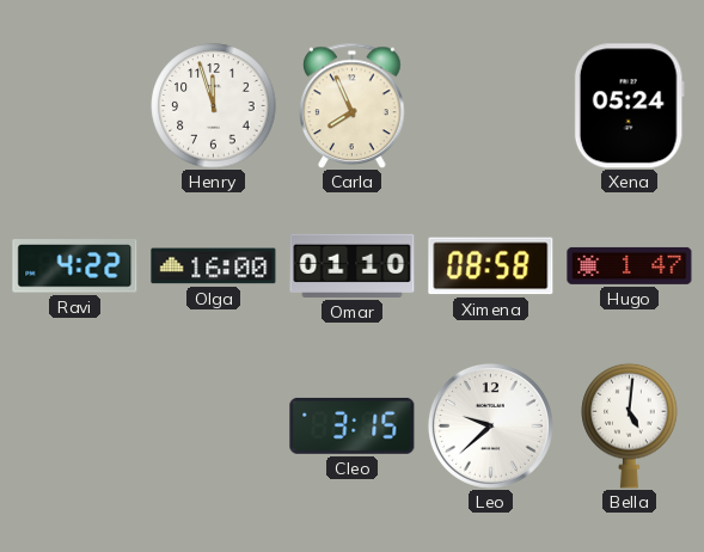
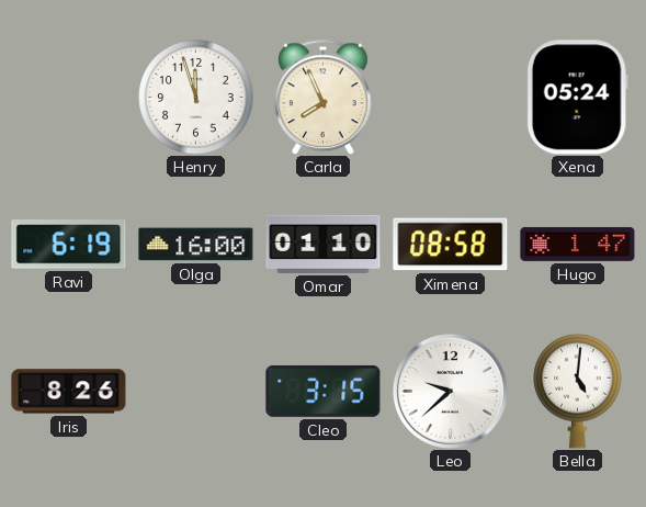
Ravi: 4:22 -> 6:19
Iris: none -> 8:26
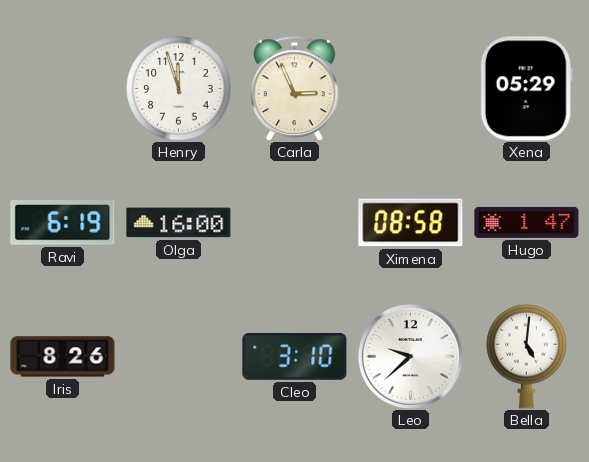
Carla: 7:56 -> 2:56
Xena: 05:24 -> 05:29
Omar: 01:10 -> none
Cleo: 3:15 -> 3:10
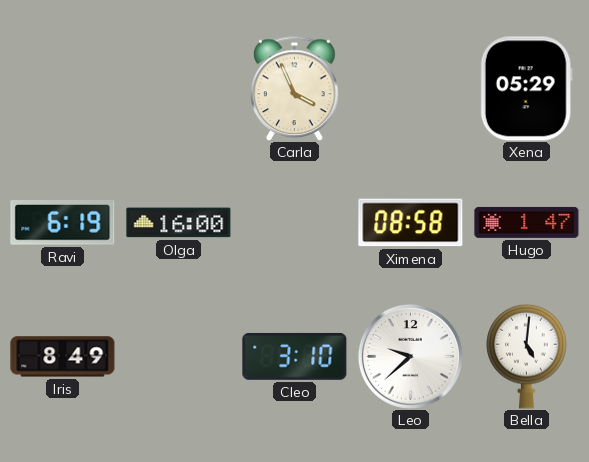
Henry: 11:57 -> none
Carla: 2:56 -> 3:56
Iris: 8:26 -> 8:49
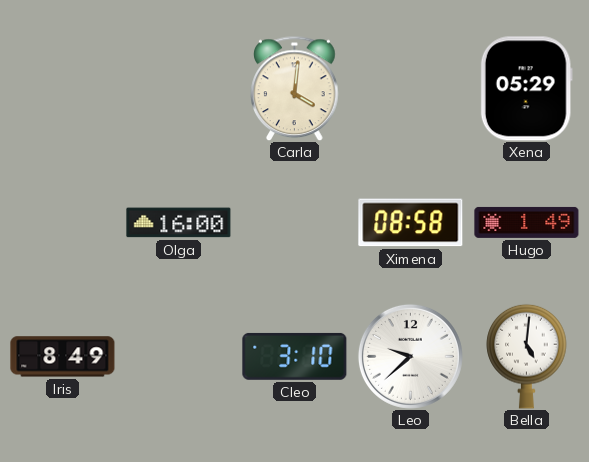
Carla: 3:56 -> 4:01
Ravi: 6:19 -> none
Hugo: 1:47 -> 1:49
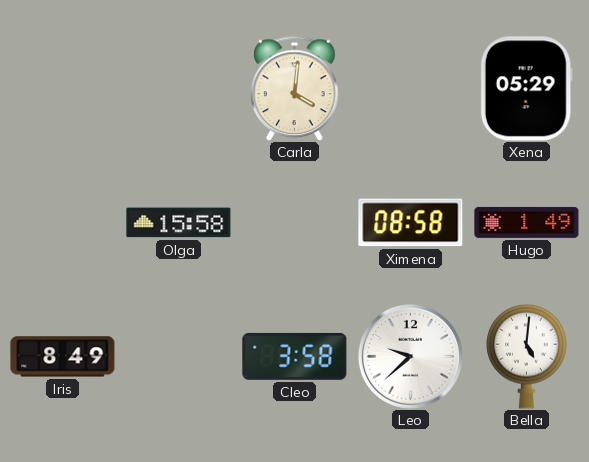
Olga: 16:00 -> 15:58
Cleo: 3:10 -> 3:58
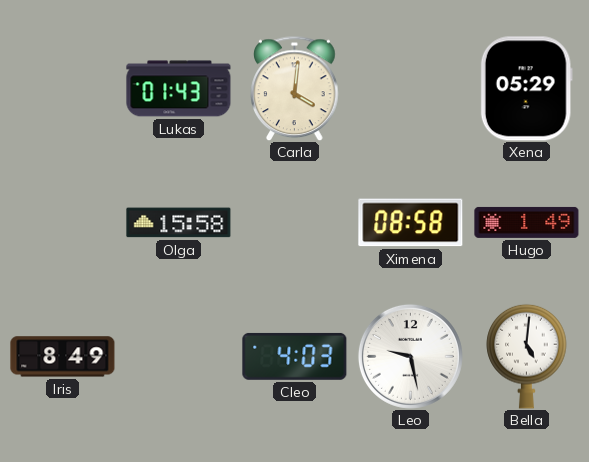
Lukas: none -> 01:43
Cleo: 3:58 -> 4:03
Leo: 9:38 -> 9:28
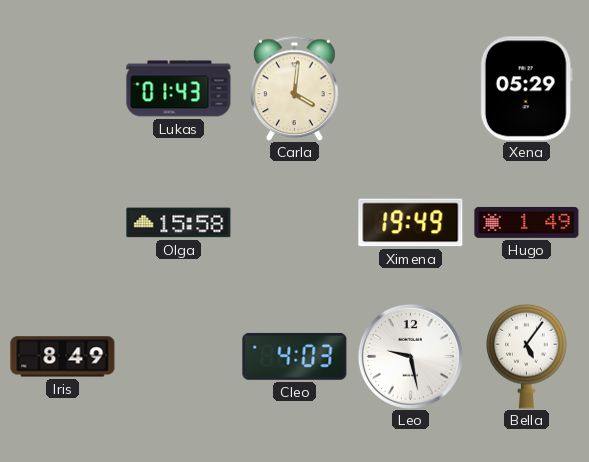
Ximena: 08:58 -> 19:49
Bella: 5:01 -> 5:06
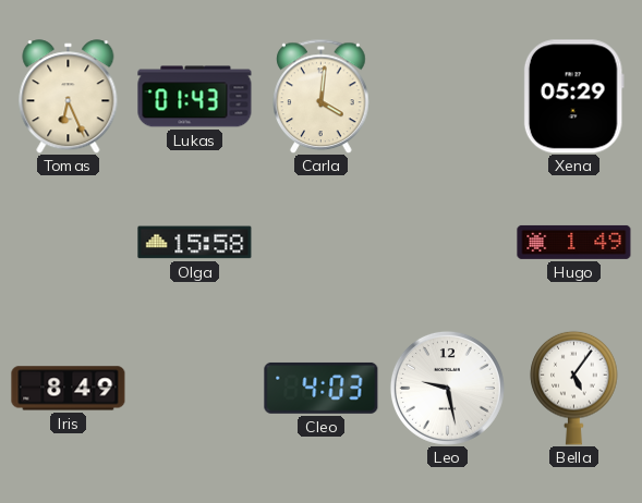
Tomas: none -> 6:26
Ximena: 19:49 -> none
